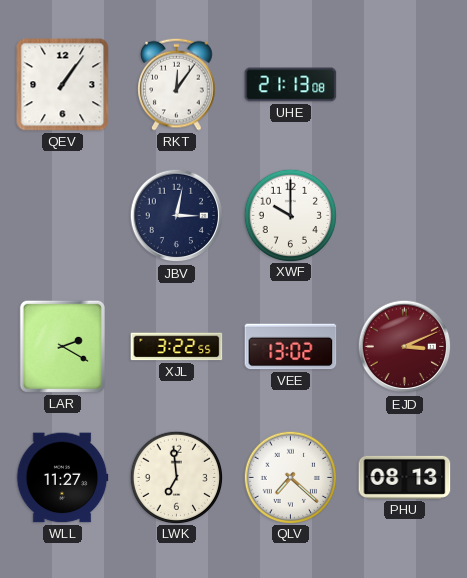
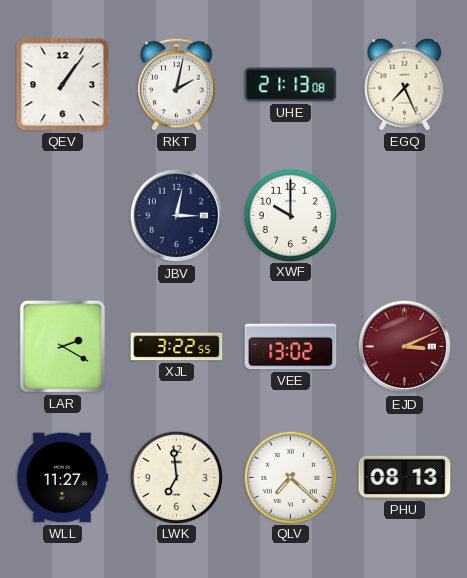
RKT: 12:06 -> 2:02
EGQ: none -> 7:26
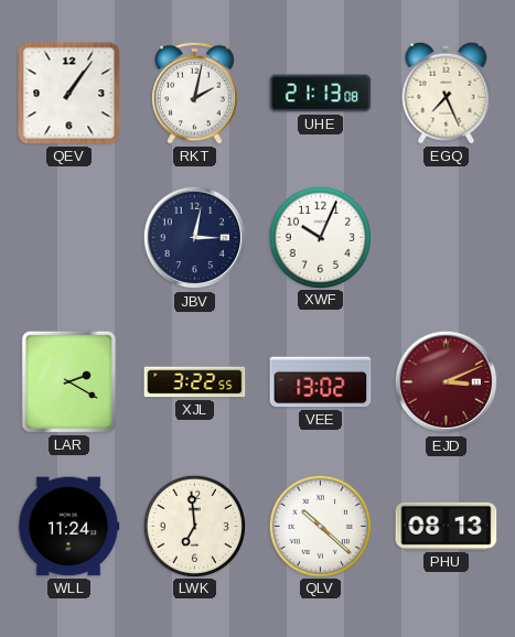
XWF: 10:00 -> 10:04
WLL: 11:27 -> 11:24
QLV: 7:22 -> 10:22
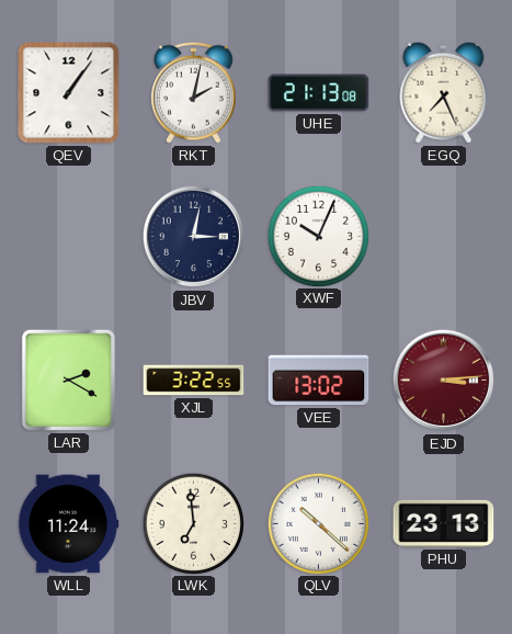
EJD: 3:11 -> 3:14
PHU: 08:13 -> 23:13
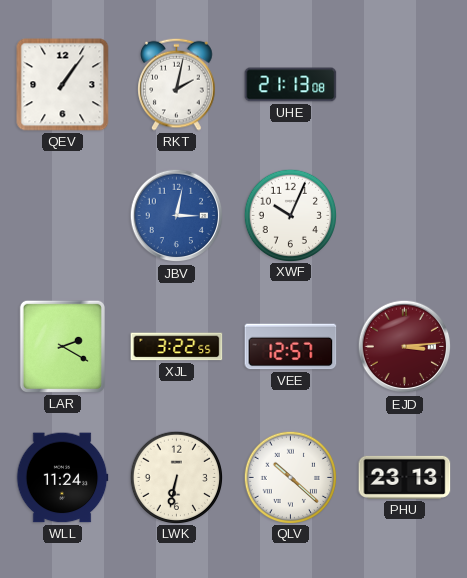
EGQ: 7:26 -> none
JBV dial: navy -> blue
VEE: 13:02 -> 12:57
LWK: 6:59 -> 6:32
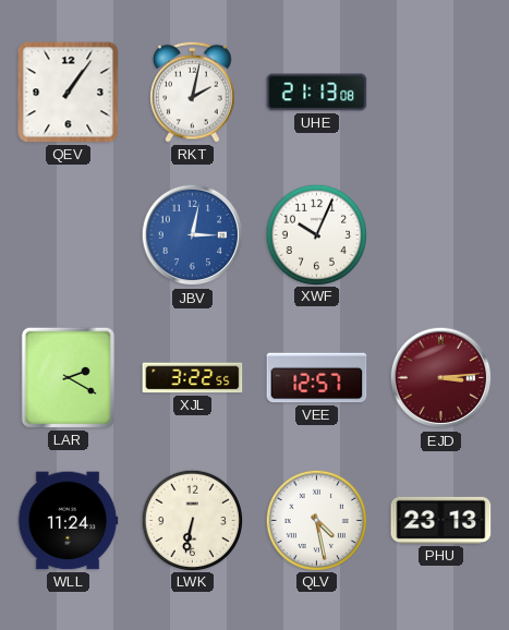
QLV: 10:22 -> 4:28
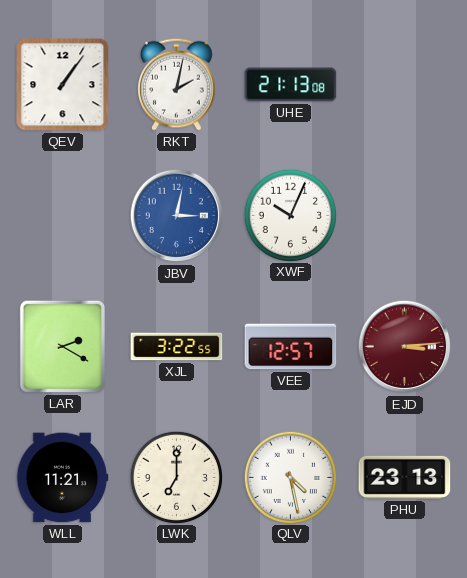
WLL: 11:24 -> 11:21
LWK: 6:32 -> 7:00
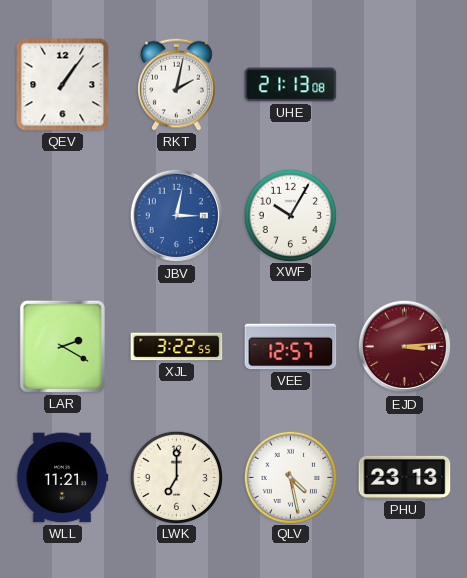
XWF: 10:04 -> 10:05
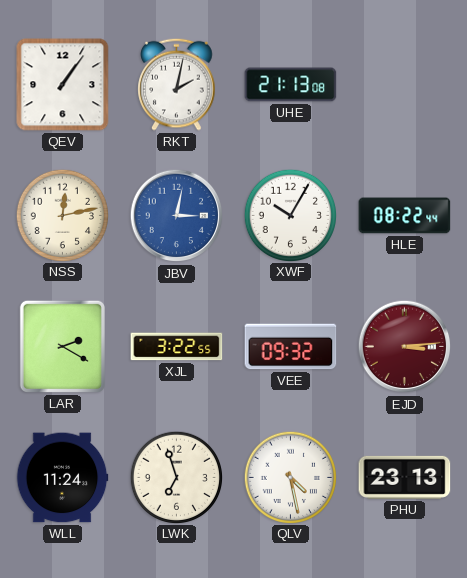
NSS: none -> 12:13
HLE: none -> 08:22
VEE: 12:57 -> 09:32
WLL: 11:21 -> 11:24
LWK: 7:00 -> 6:57
